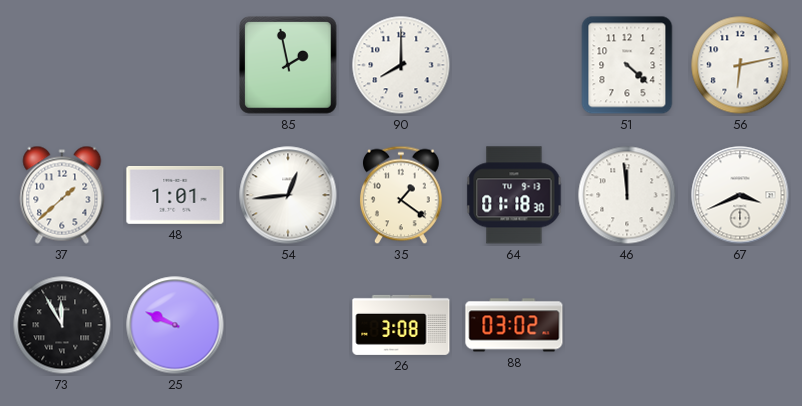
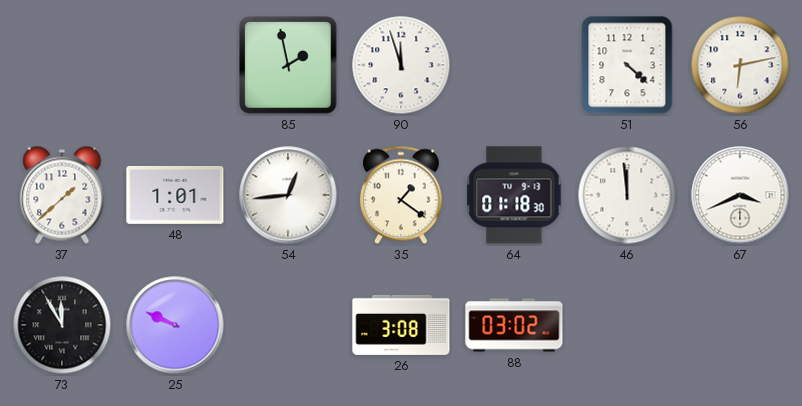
90: 8:00 -> 11:57
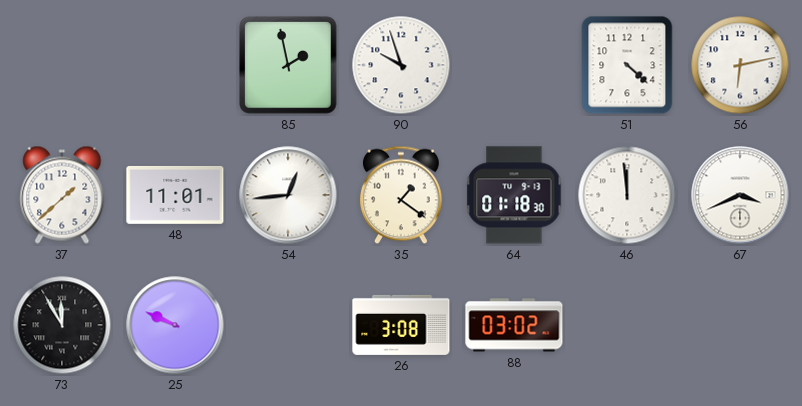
90: 11:57 -> 9:57
48: 1:01 -> 11:01
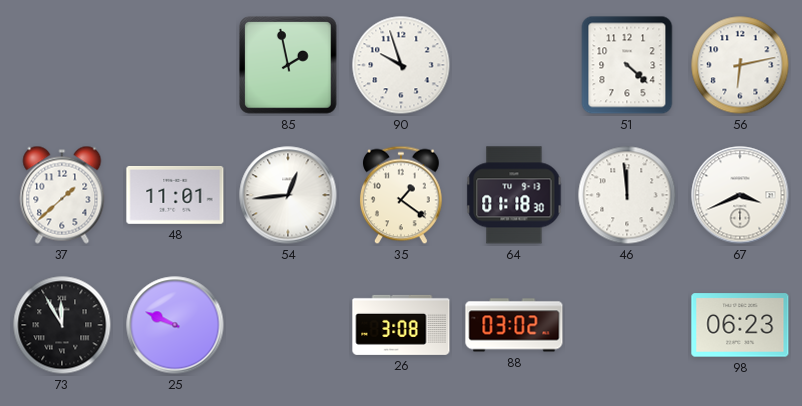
98: none -> 06:23
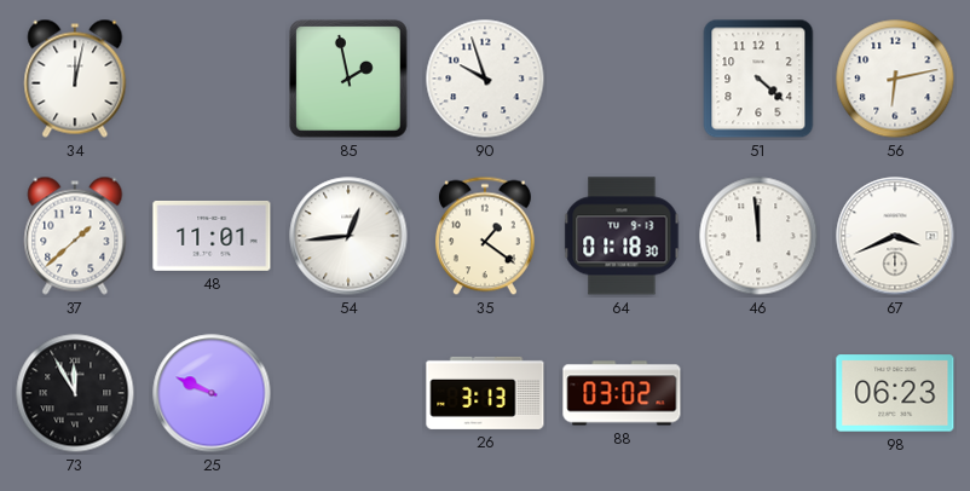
34: none -> 12:02
26: 3:08 -> 3:13
